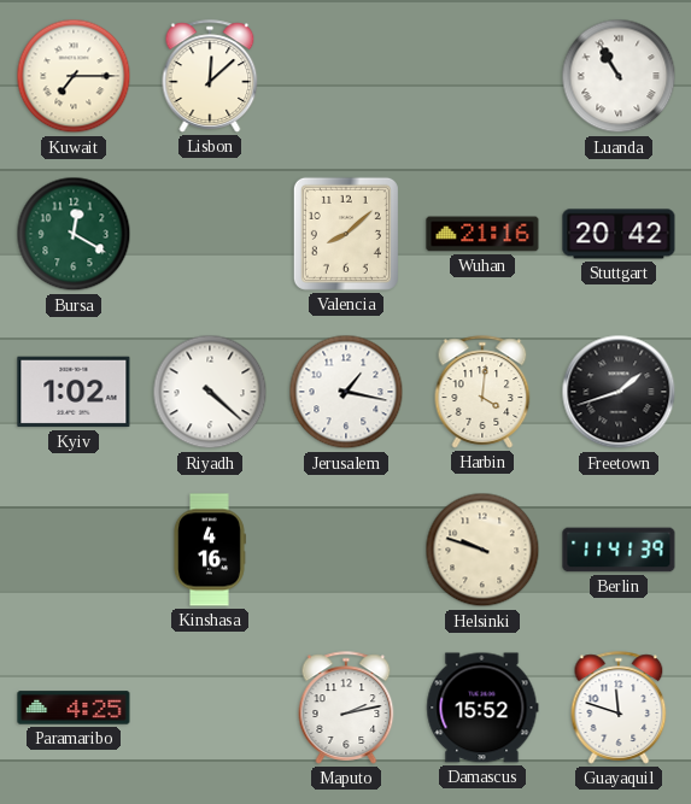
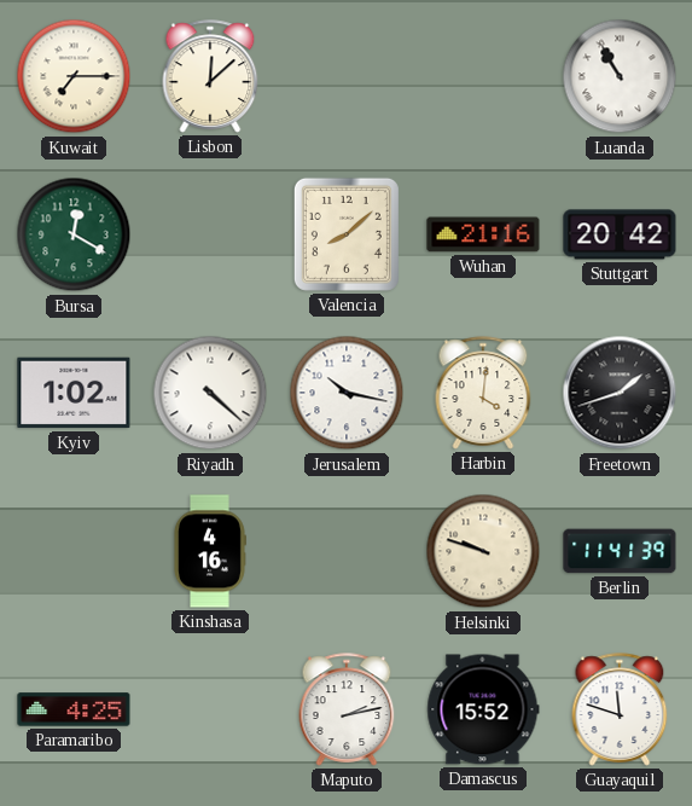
Jerusalem: 1:17 -> 10:17
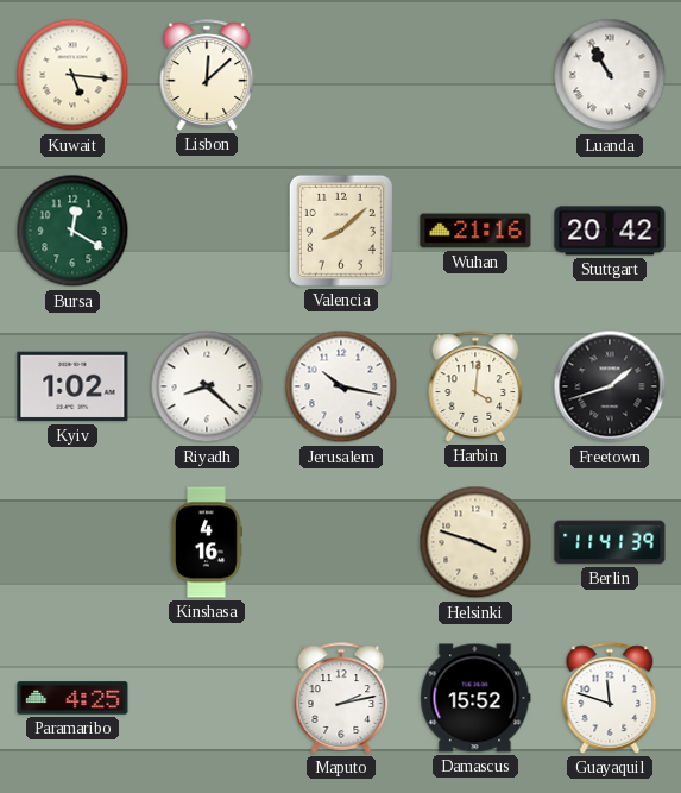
Kuwait: 7:15 -> 5:16
Riyadh: 4:22 -> 8:22
Helsinki: 9:48 -> 3:48
